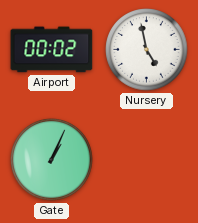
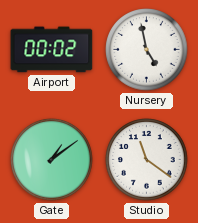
Gate: 1:04 -> 1:09
Studio: none -> 11:21
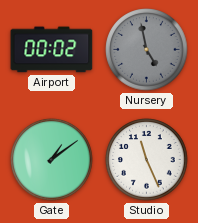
Nursery dial: white -> grey
Studio: 11:21 -> 11:26
